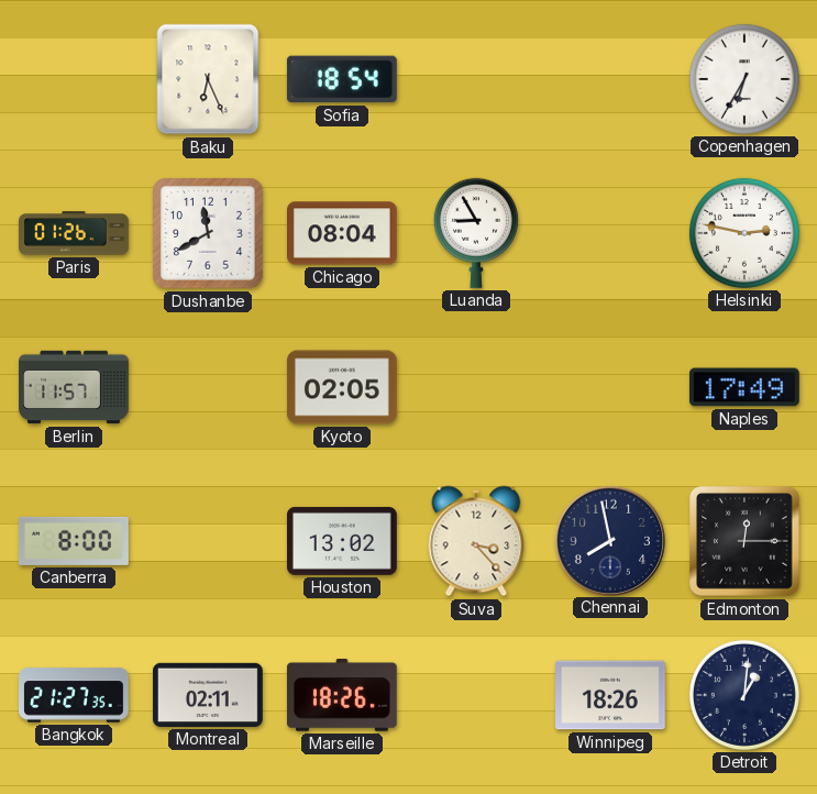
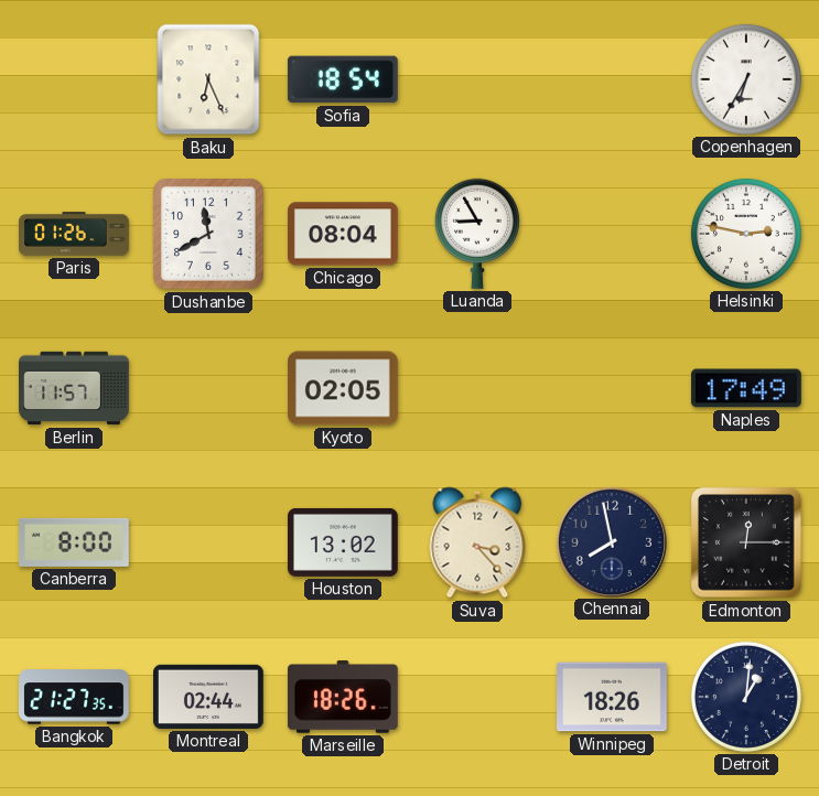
Montreal: 02:11 -> 02:44
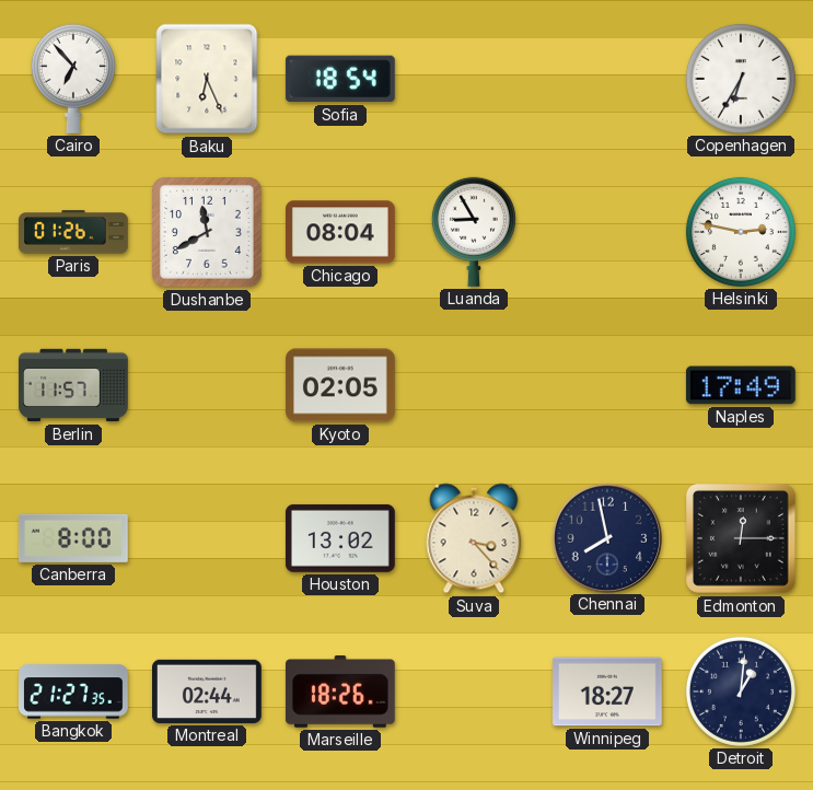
Cairo: none -> 6:53
Winnipeg: 18:26 -> 18:27
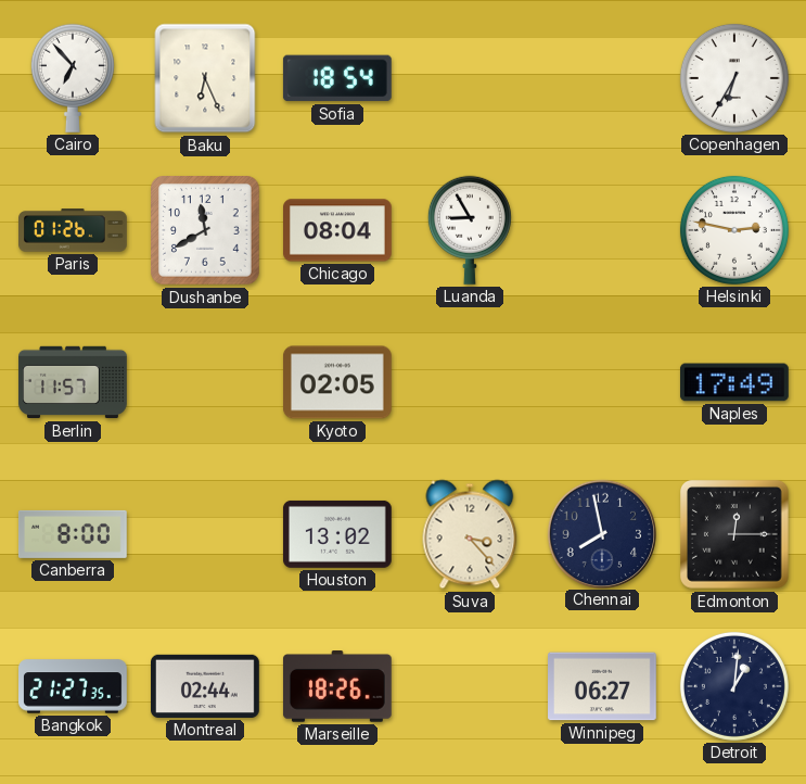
Winnipeg: 18:27 -> 06:27
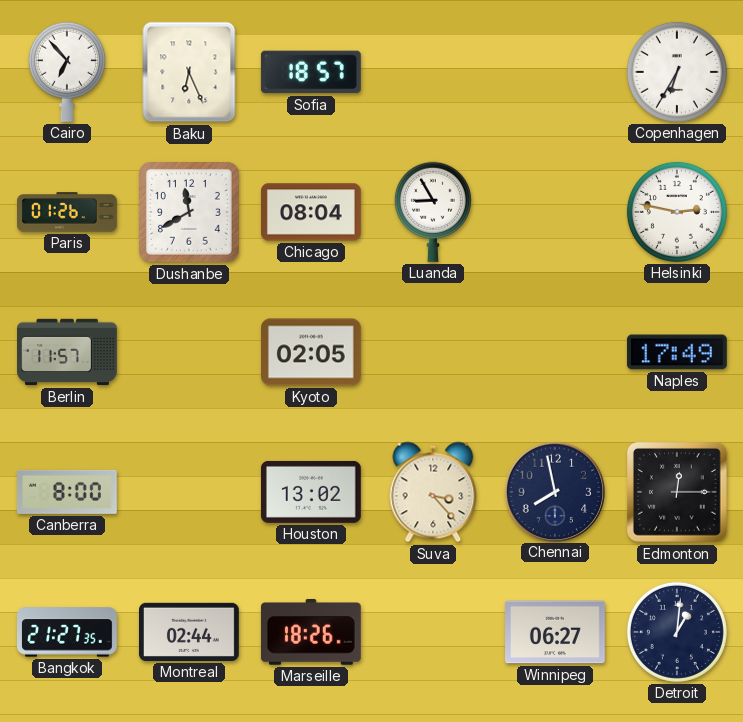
Sofia: 18:54 -> 18:57
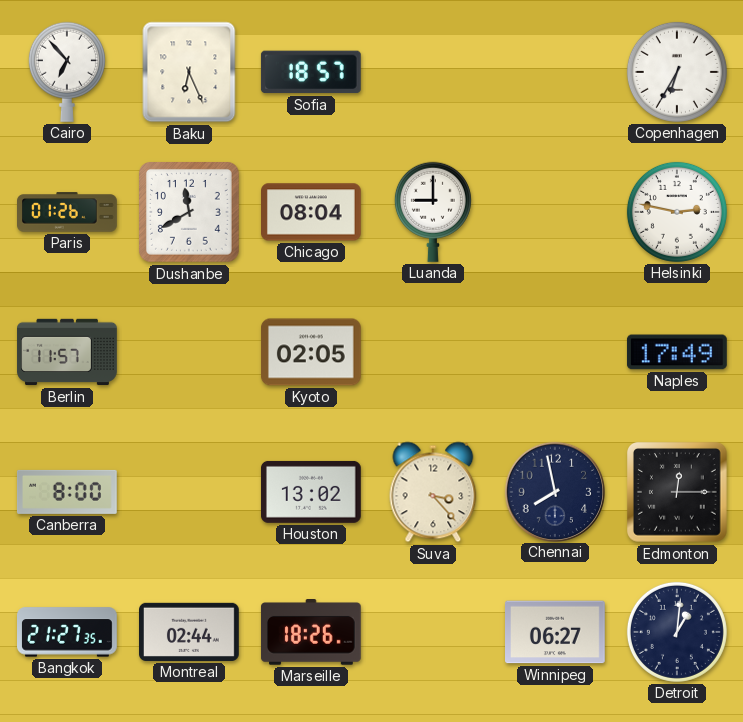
Luanda: 8:55 -> 9:00
